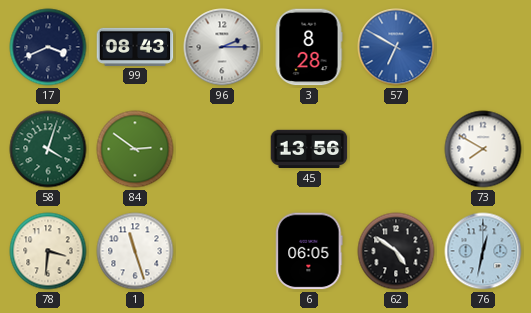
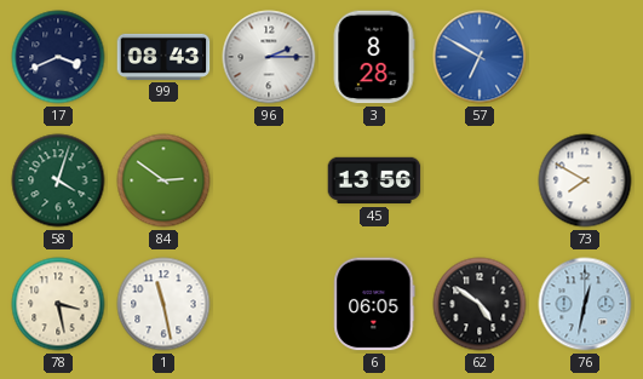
78: 3:31 -> 3:28
1: 11:27 -> 11:28
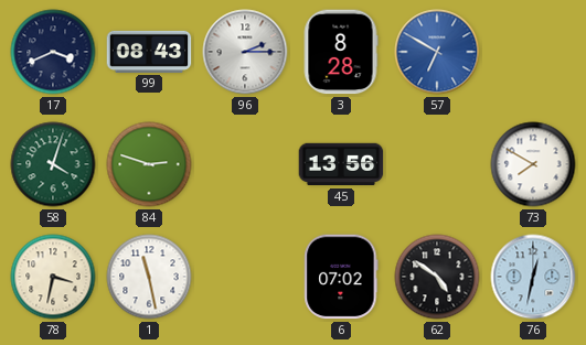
84: 2:51 -> 2:48
78: 3:28 -> 3:32
6: 06:05 -> 07:02
